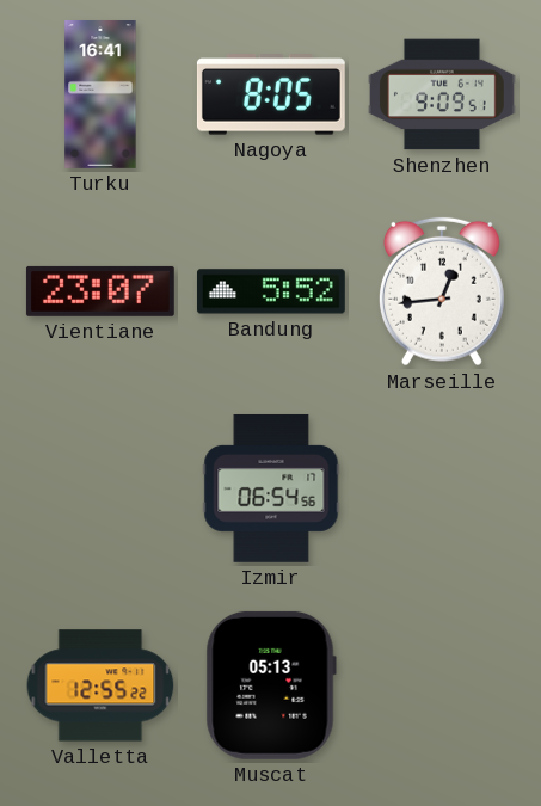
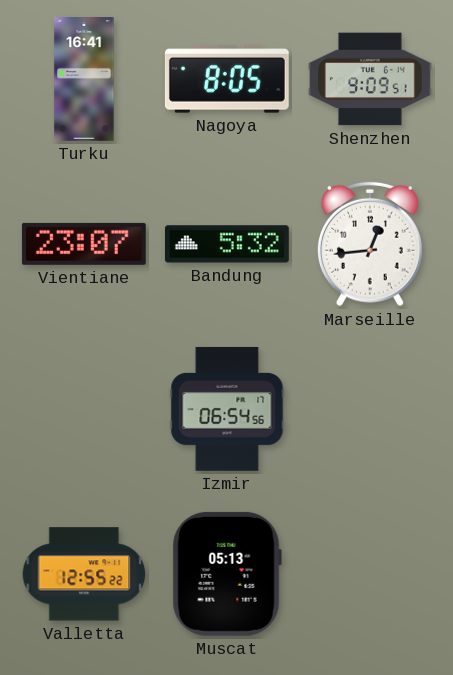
Bandung: 5:52 -> 5:32
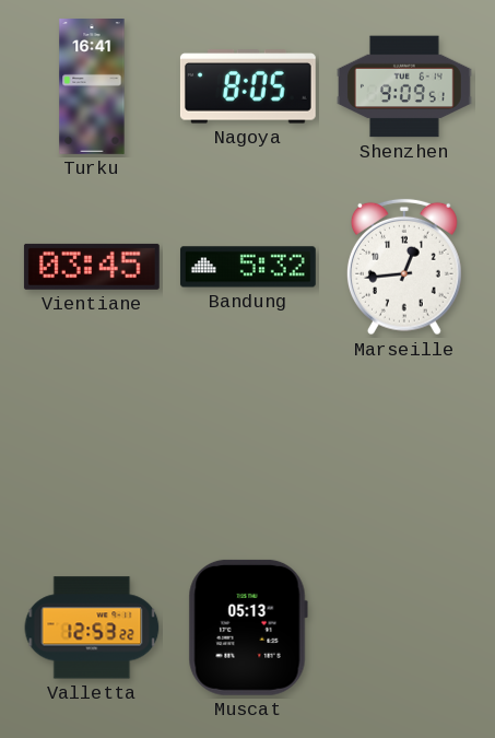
Vientiane: 23:07 -> 03:45
Izmir: 06:54 -> none
Valletta: 12:55 -> 12:53
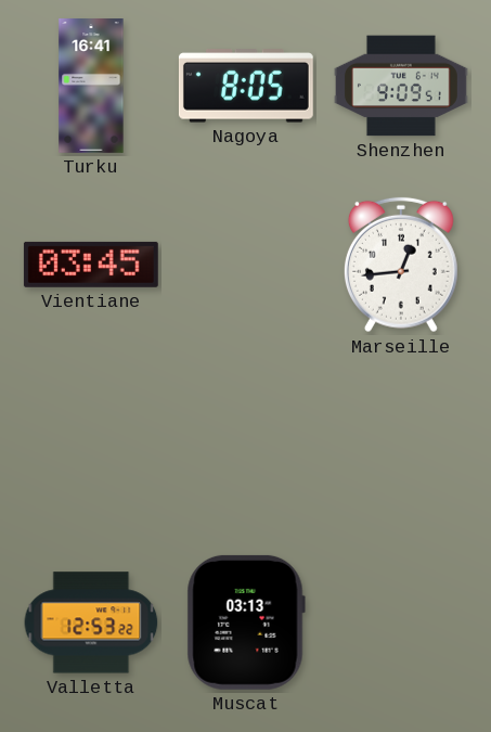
Bandung: 5:32 -> none
Muscat: 05:13 -> 03:13
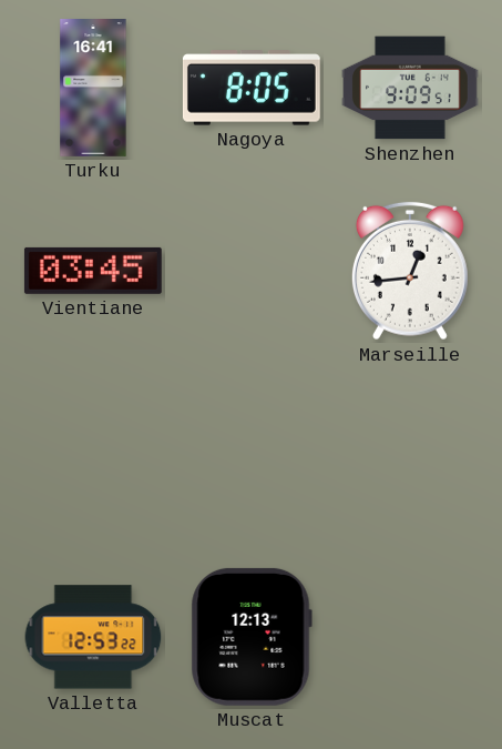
Muscat: 03:13 -> 12:13
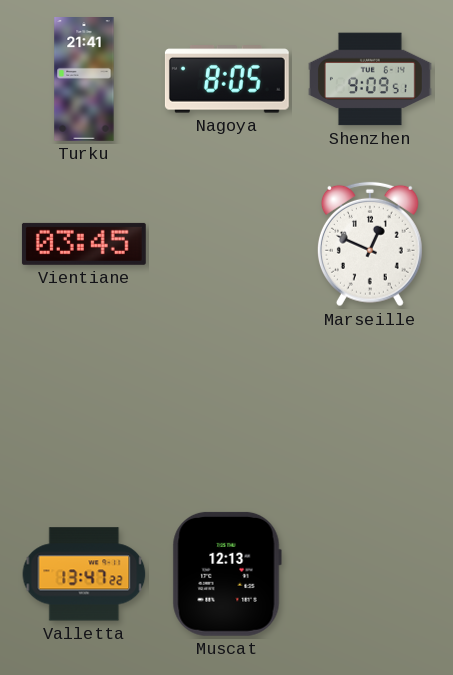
Turku: 16:41 -> 21:41
Marseille: 12:44 -> 12:49
Valletta: 12:53 -> 13:47
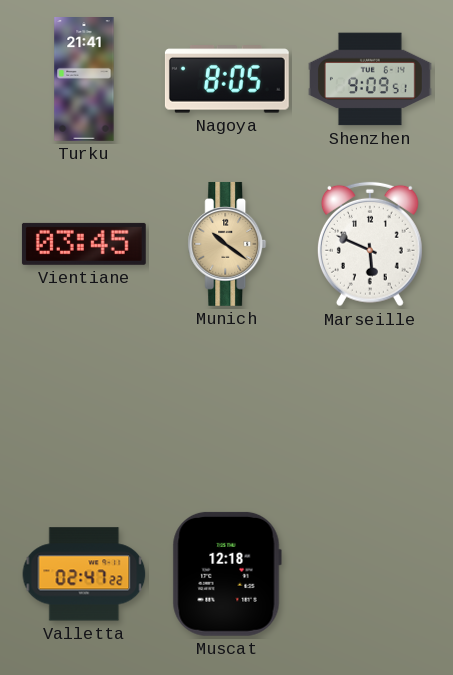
Munich: none -> 10:21
Marseille: 12:49 -> 5:49
Valletta: 13:47 -> 02:47
Muscat: 12:13 -> 12:18
